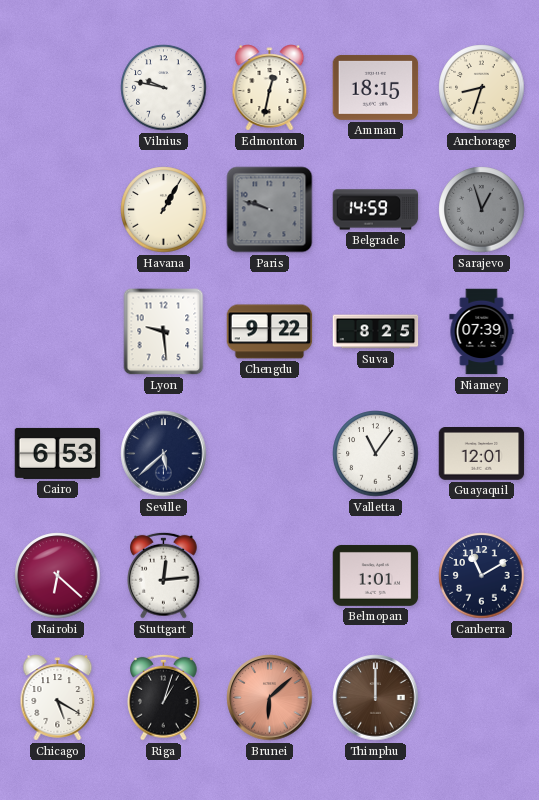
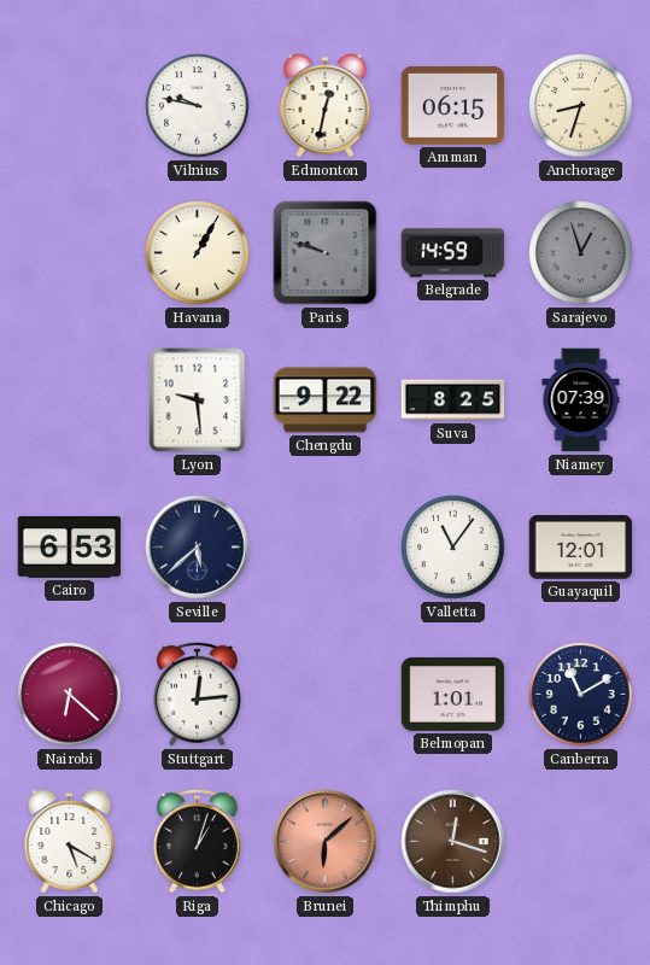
Amman: 18:15 -> 06:15
Thimphu: 12:00 -> 12:18
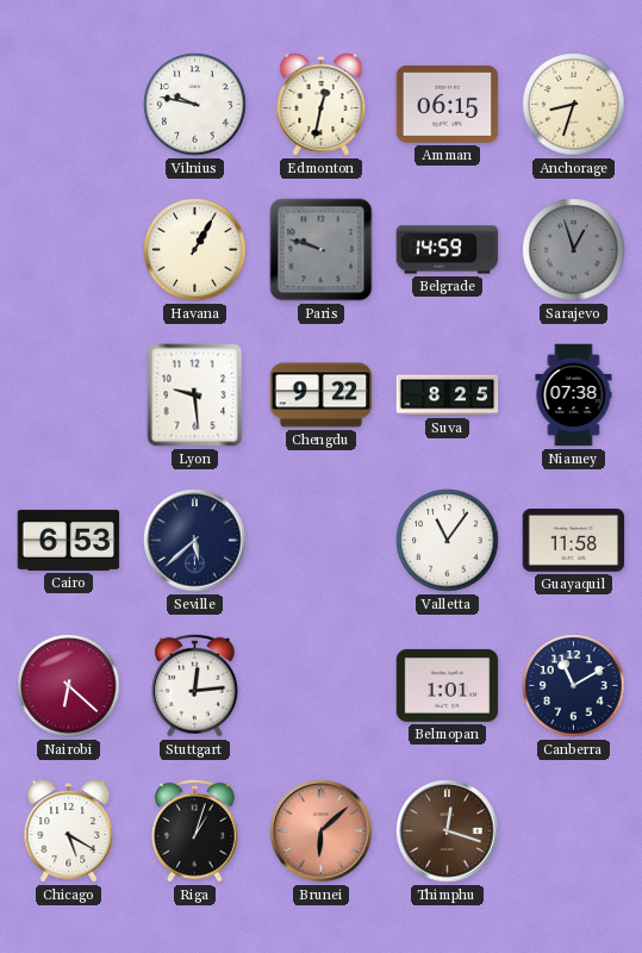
Niamey: 07:39 -> 07:38
Guayaquil: 12:01 -> 11:58
